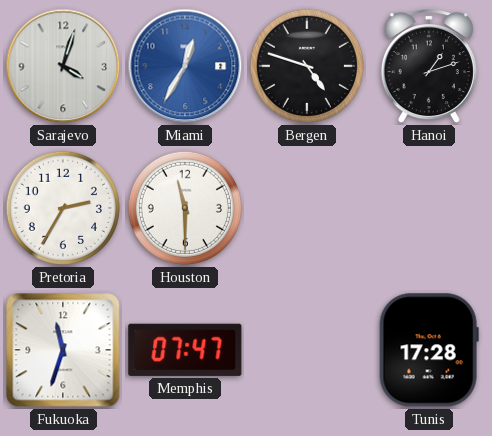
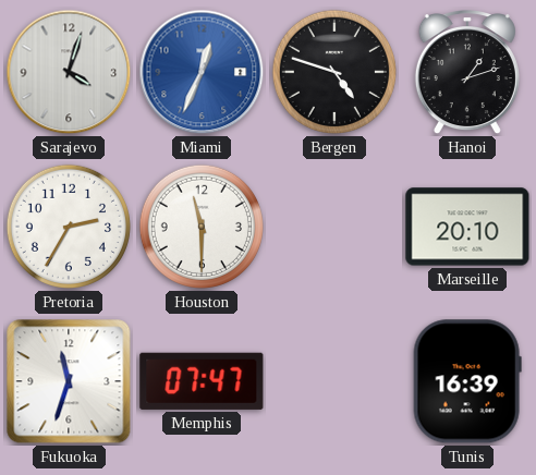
Miami: 12:35 -> 12:34
Marseille: none -> 20:10
Tunis: 17:28 -> 16:39
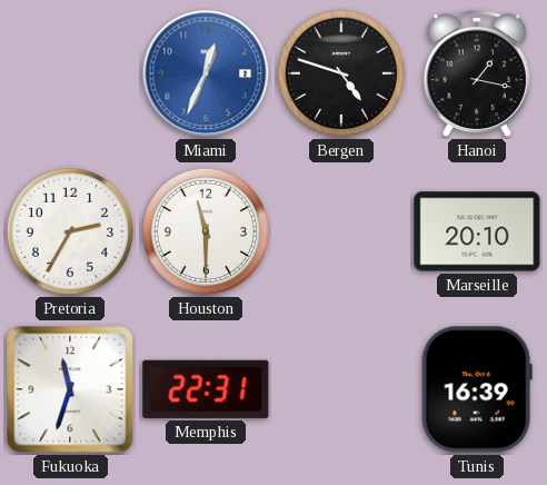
Sarajevo: 4:03 -> none
Hanoi: 1:12 -> 1:17
Memphis: 07:47 -> 22:31
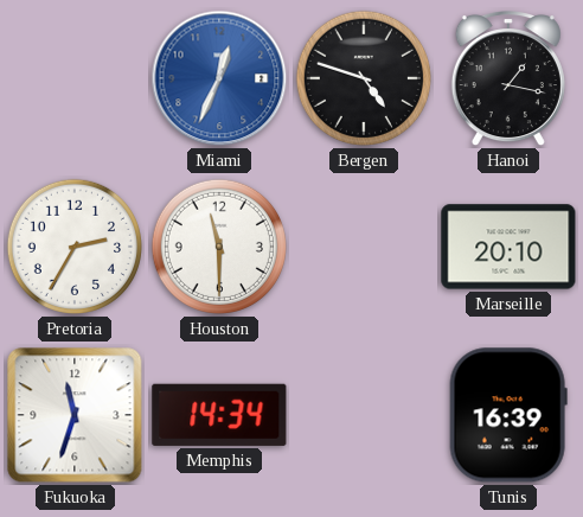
Memphis: 22:31 -> 14:34
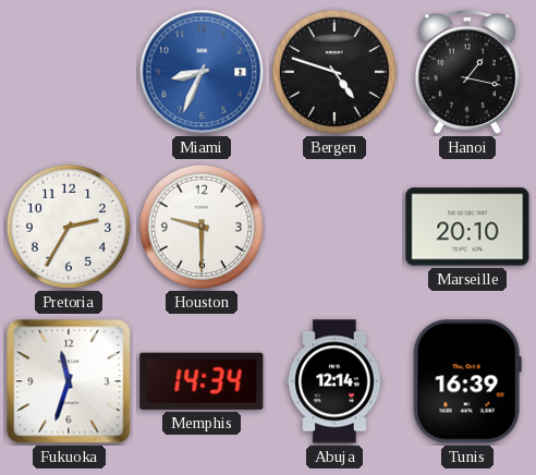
Miami: 12:34 -> 8:34
Houston: 11:30 -> 9:30
Abuja: none -> 12:14
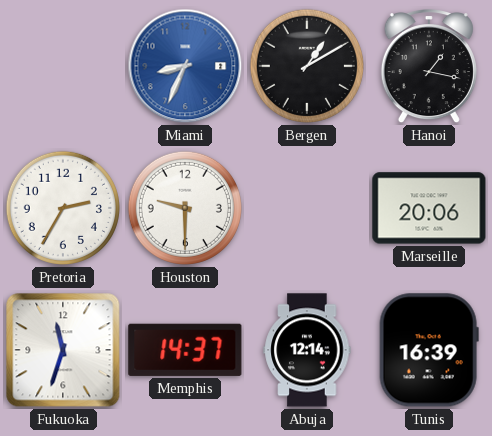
Bergen: 4:48 -> 1:10
Marseille: 20:10 -> 20:06
Memphis: 14:34 -> 14:37
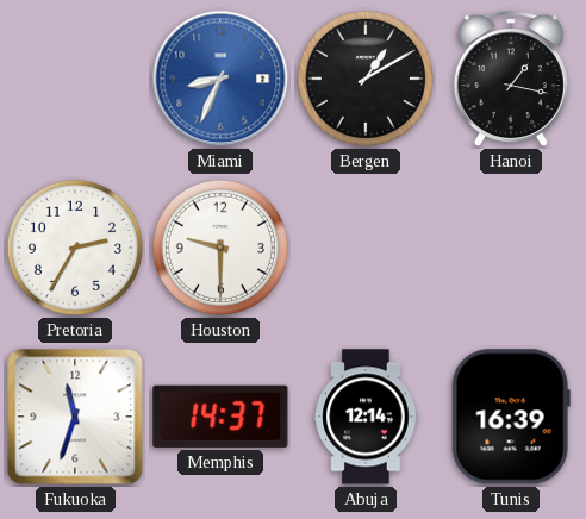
Marseille: 20:06 -> none
